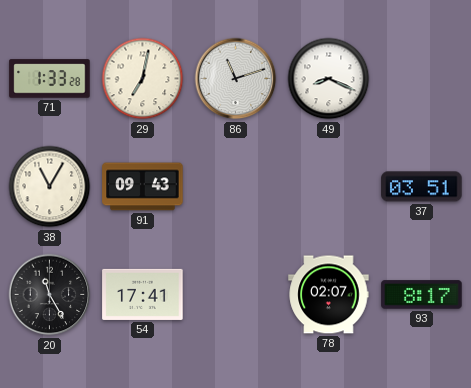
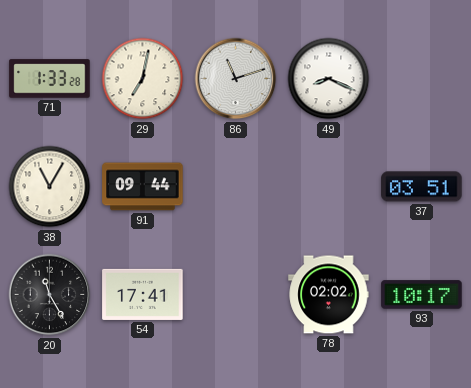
91: 09:43 -> 09:44
78: 02:07 -> 02:02
93: 8:17 -> 10:17
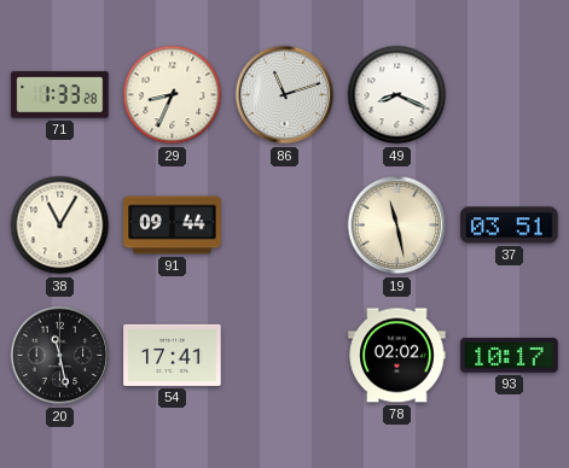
29: 7:02 -> 8:34
19: none -> 11:28
20: 11:25 -> 11:28
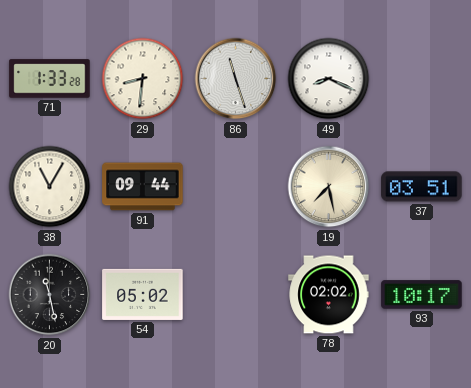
29: 8:34 -> 8:31
86: 11:12 -> 11:27
19: 11:28 -> 7:28
54: 17:41 -> 05:02
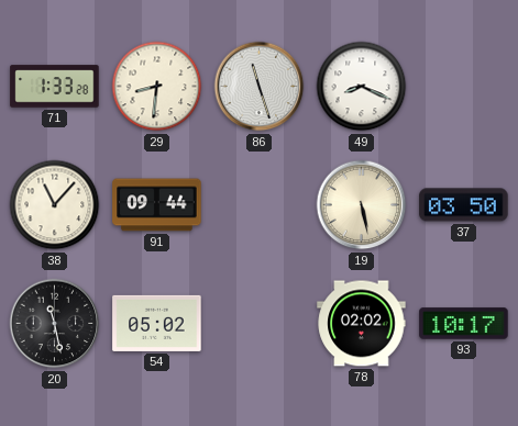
38: 11:05 -> 11:07
19: 7:28 -> 5:28
37: 03:51 -> 03:50
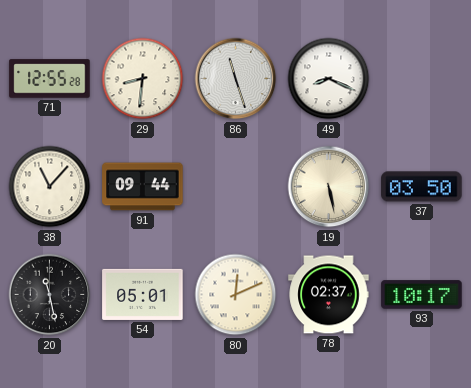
71: 1:33 -> 12:55
54: 05:02 -> 05:01
80: none -> 12:11
78: 02:02 -> 02:37
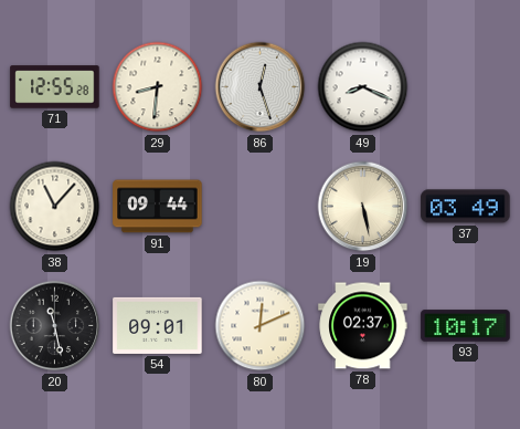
86: 11:27 -> 12:27
37: 03:50 -> 03:49
54: 05:01 -> 09:01
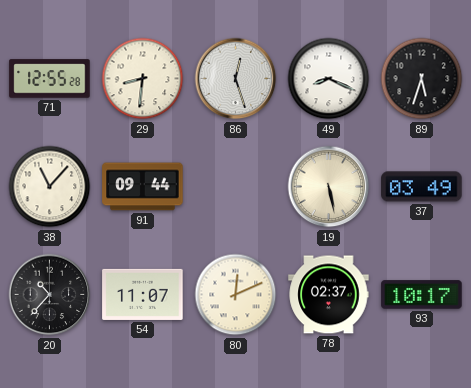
89: none -> 5:33
20: 11:28 -> 10:37
54: 09:01 -> 11:07
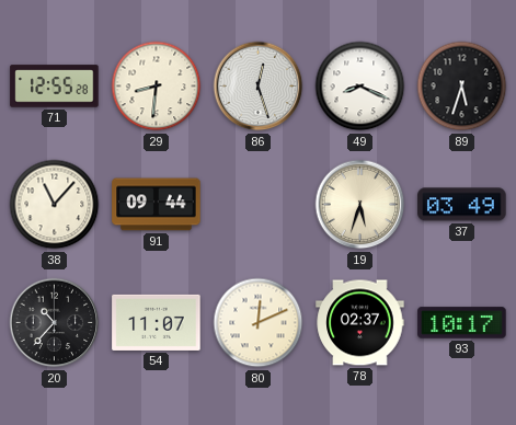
19: 5:28 -> 5:33
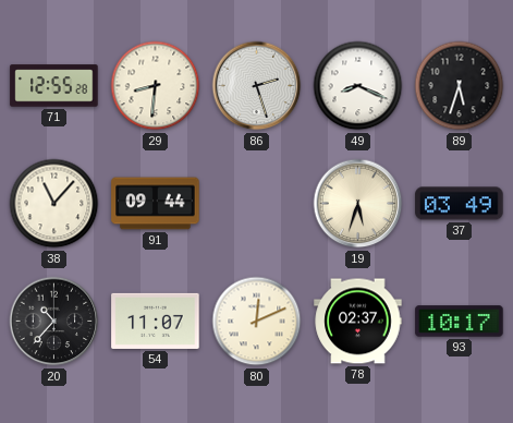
86: 12:27 -> 2:27
